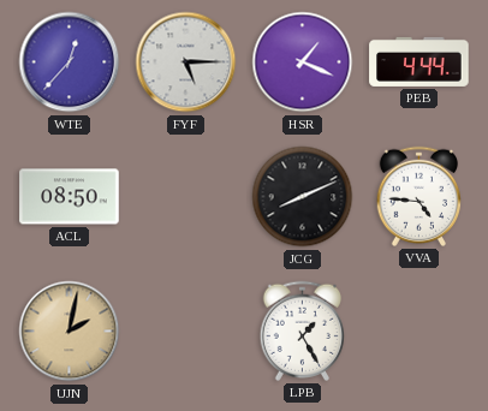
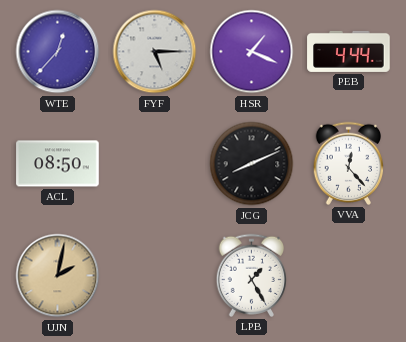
VVA: 4:46 -> 12:23
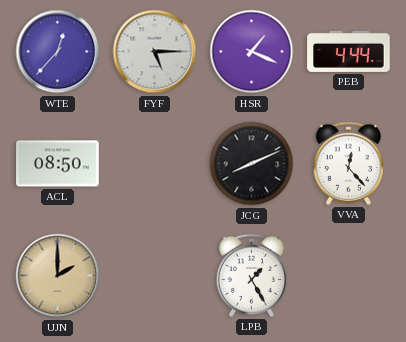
UJN: 2:02 -> 2:00
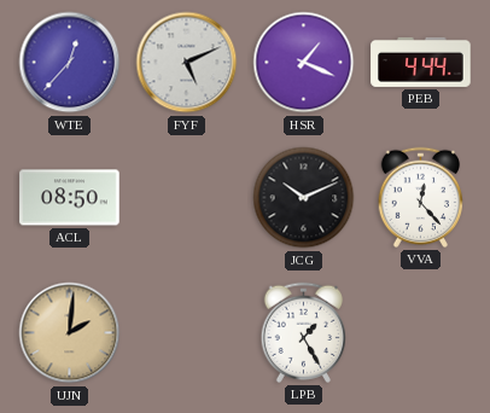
FYF: 5:15 -> 5:11
JCG: 8:11 -> 10:11
UJN: 2:00 -> 2:01
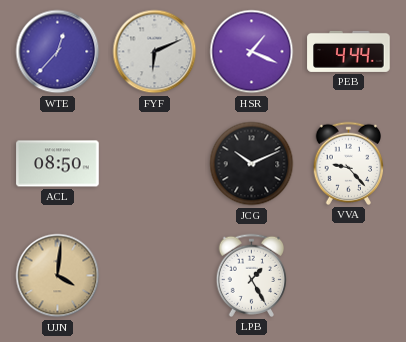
FYF: 5:11 -> 6:11
VVA: 12:23 -> 9:23
UJN: 2:01 -> 4:01
